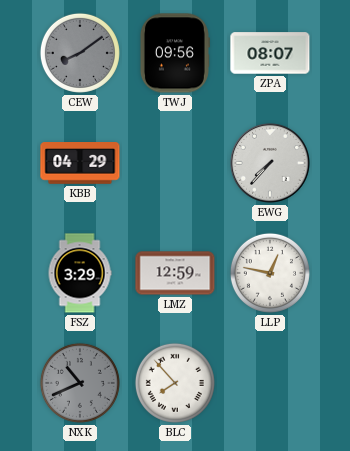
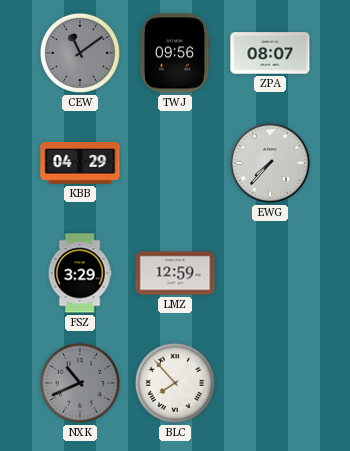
CEW: 8:09 -> 11:09
LLP: 12:47 -> none
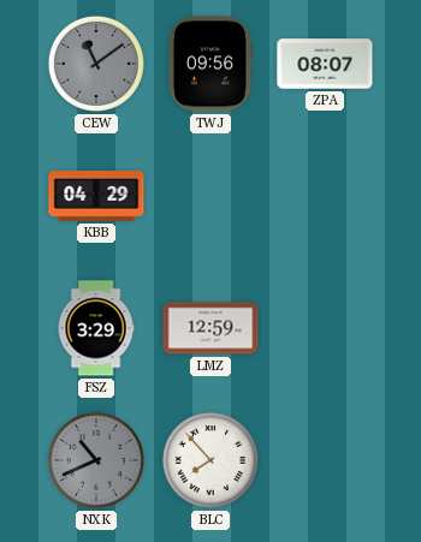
EWG: 7:37 -> none
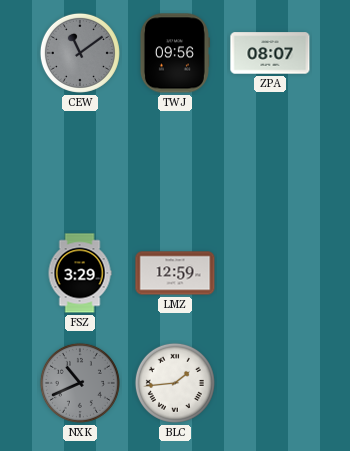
KBB: 04:29 -> none
BLC: 7:53 -> 1:44
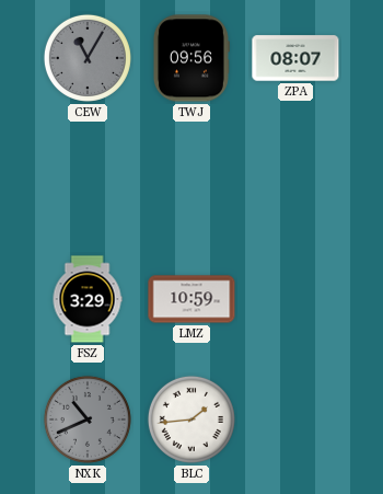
CEW: 11:09 -> 11:05
LMZ: 12:59 -> 10:59
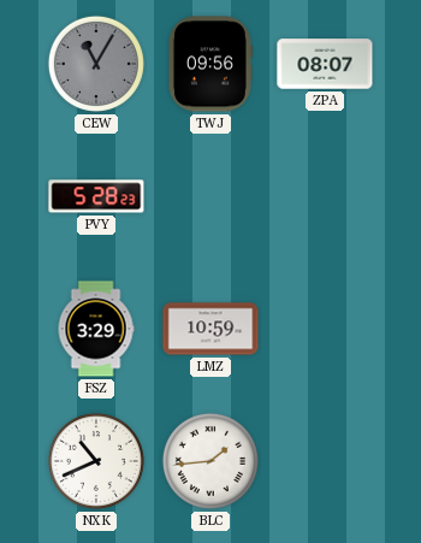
PVY: none -> 5:28
NXK dial: grey -> white
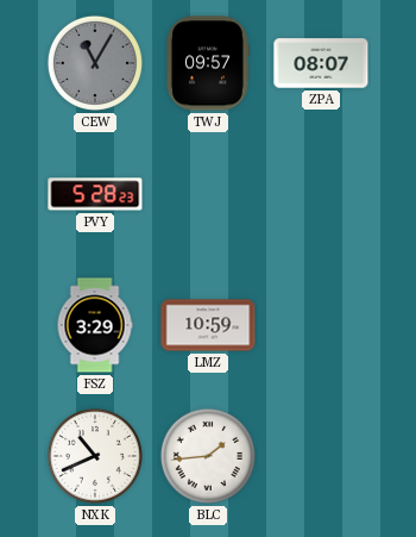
TWJ: 09:56 -> 09:57
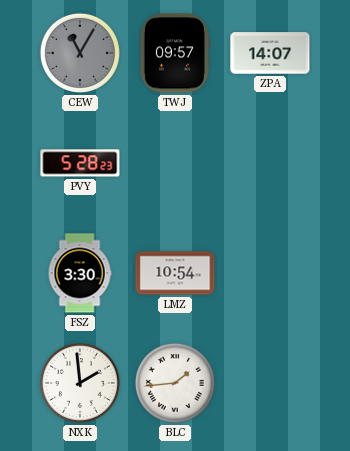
ZPA: 08:07 -> 14:07
FSZ: 3:29 -> 3:30
LMZ: 10:59 -> 10:54
NXK: 10:41 -> 1:59
